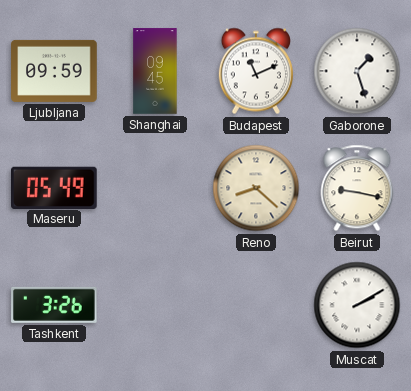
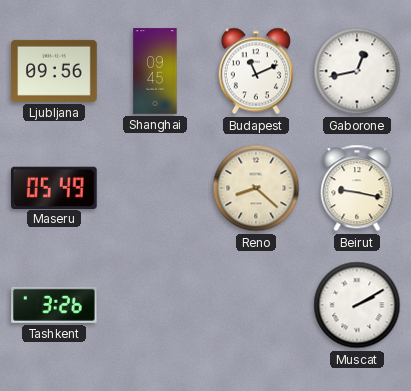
Ljubljana: 09:59 -> 09:56
Gaborone: 1:27 -> 12:43
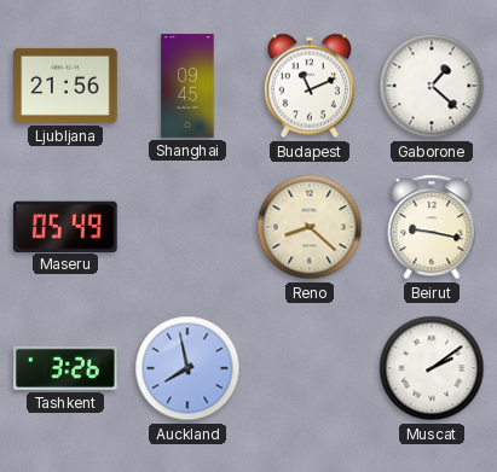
Ljubljana: 09:56 -> 21:56
Gaborone: 12:43 -> 1:22
Auckland: none -> 7:58
Muscat: 2:10 -> 2:09
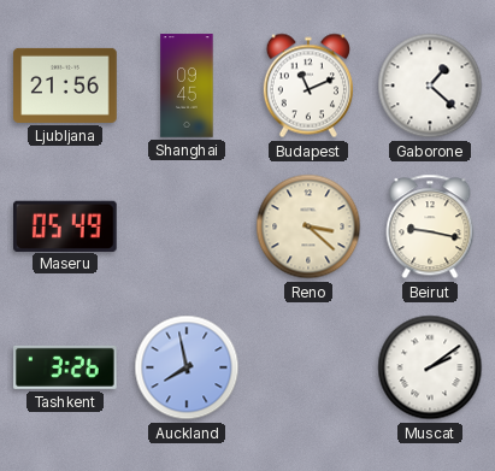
Reno: 8:22 -> 3:22
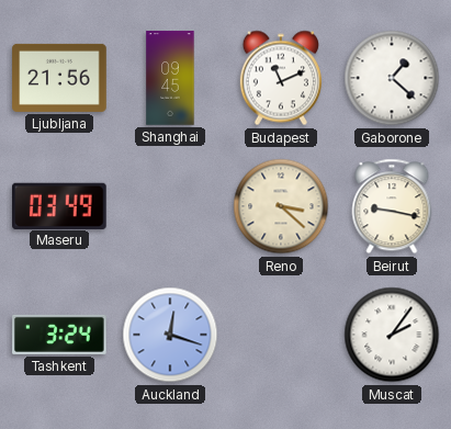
Maseru: 05:49 -> 03:49
Tashkent: 3:26 -> 3:24
Auckland: 7:58 -> 12:18
Muscat: 2:09 -> 2:06
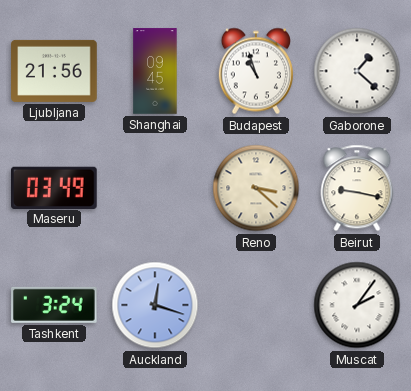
Budapest: 11:11 -> 10:57
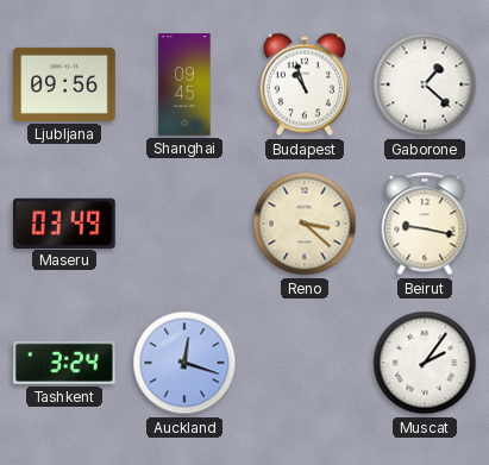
Ljubljana: 21:56 -> 09:56
